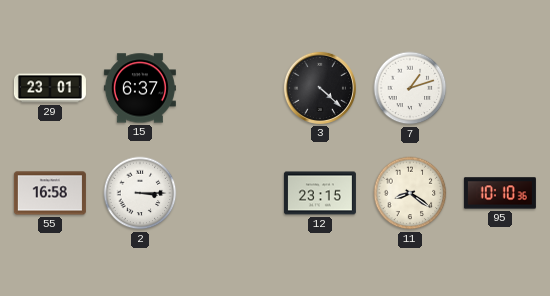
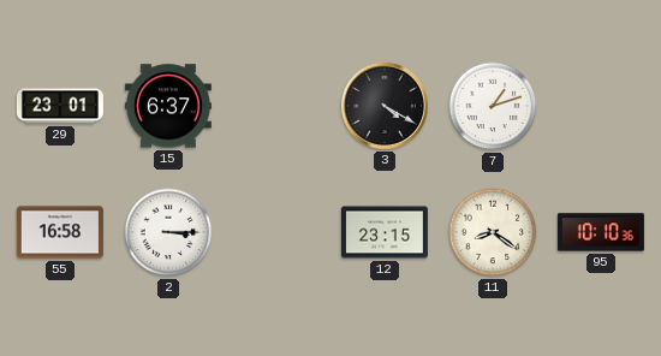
3: 4:22 -> 4:20
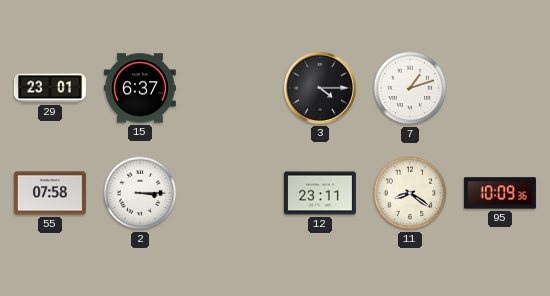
3: 4:20 -> 4:15
55: 16:58 -> 07:58
12: 23:15 -> 23:11
95: 10:10 -> 10:09
